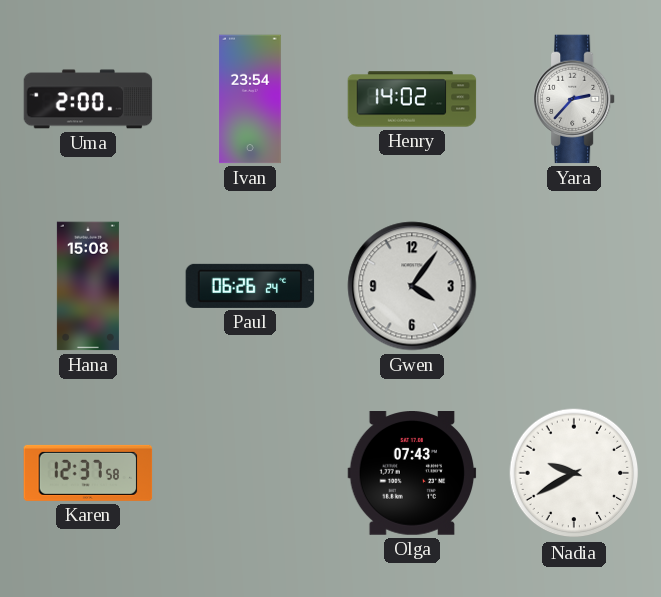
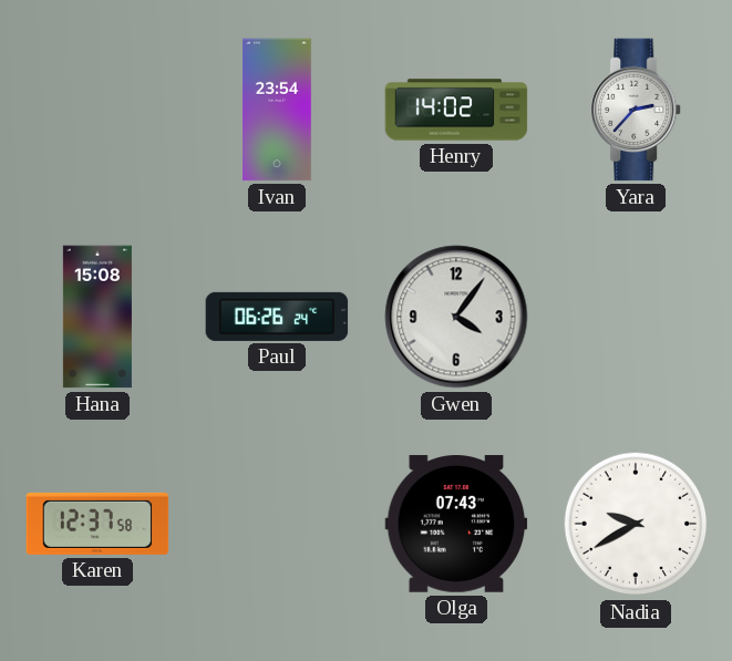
Uma: 2:00 -> none
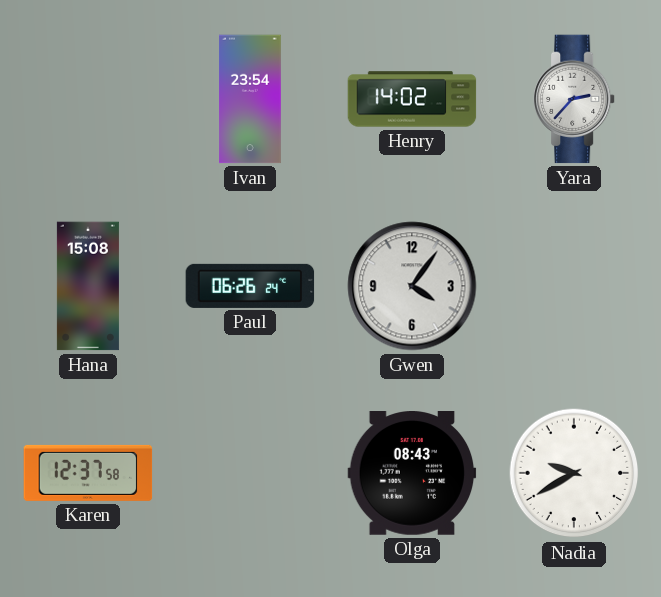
Olga: 07:43 -> 08:43
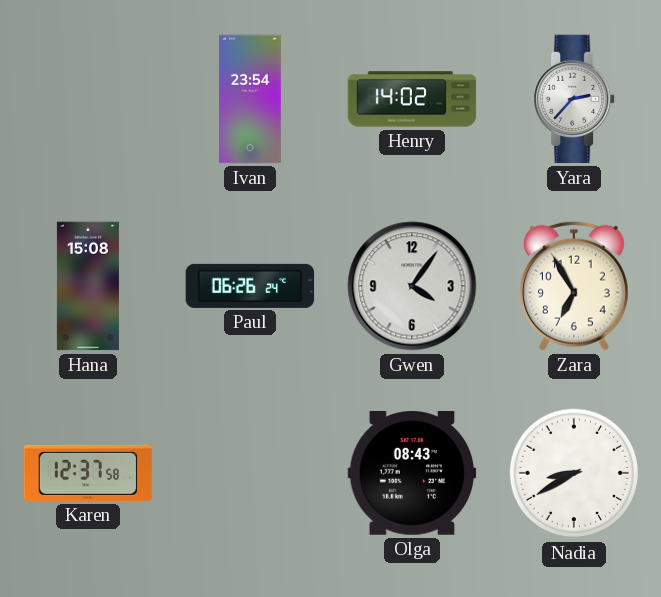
Zara: none -> 6:55
Nadia: 9:40 -> 8:40
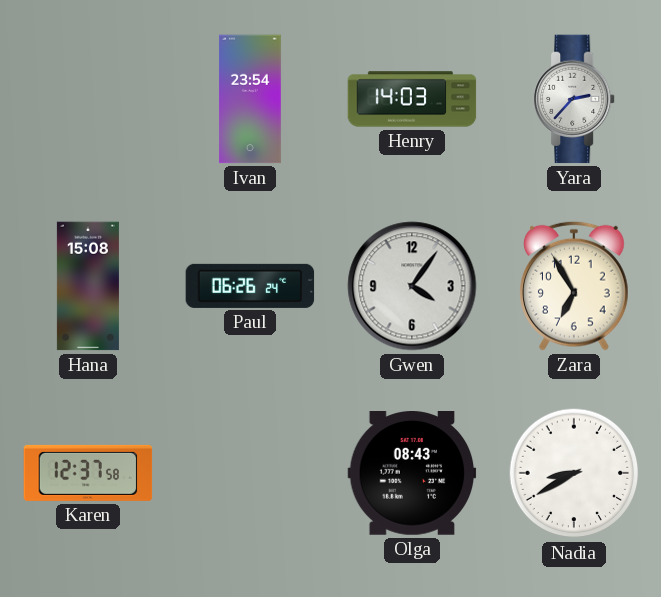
Henry: 14:02 -> 14:03
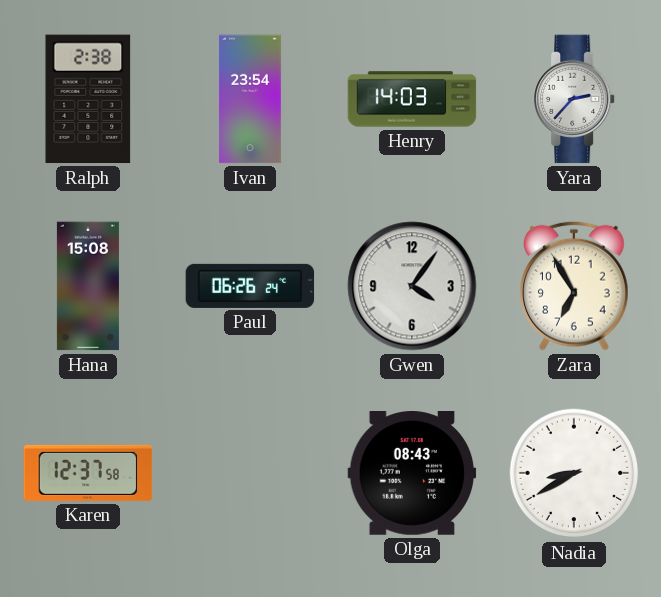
Ralph: none -> 2:38
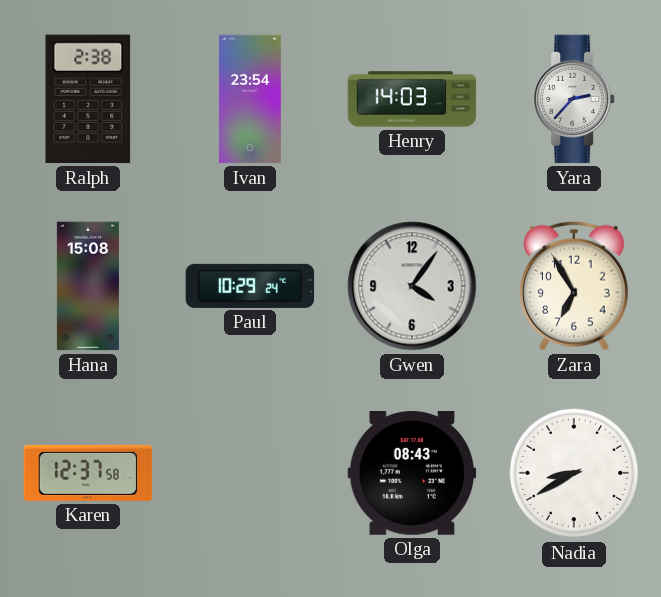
Paul: 06:26 -> 10:29
